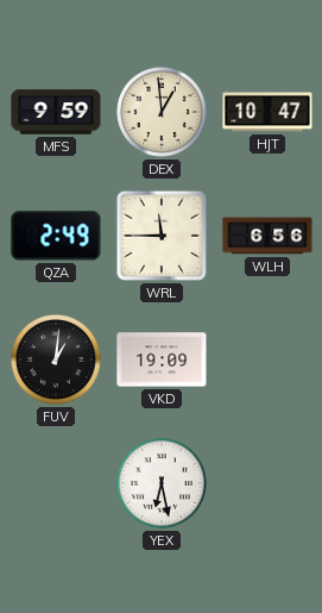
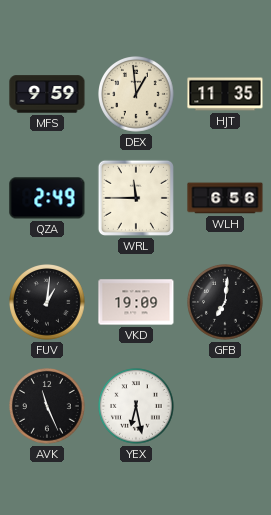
HJT: 10:47 -> 11:35
GFB: none -> 7:01
AVK: none -> 11:26
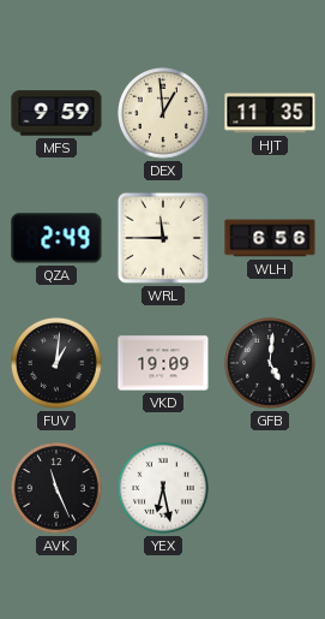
GFB: 7:01 -> 5:01
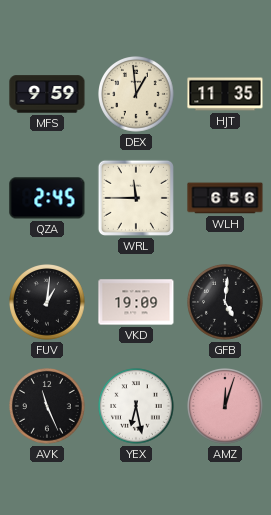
QZA: 2:49 -> 2:45
AMZ: none -> 12:03
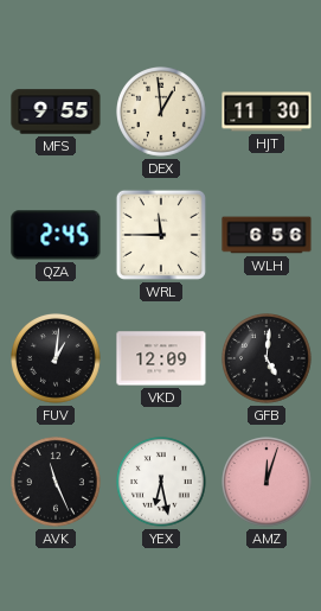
MFS: 9:59 -> 9:55
HJT: 11:35 -> 11:30
VKD: 19:09 -> 12:09
